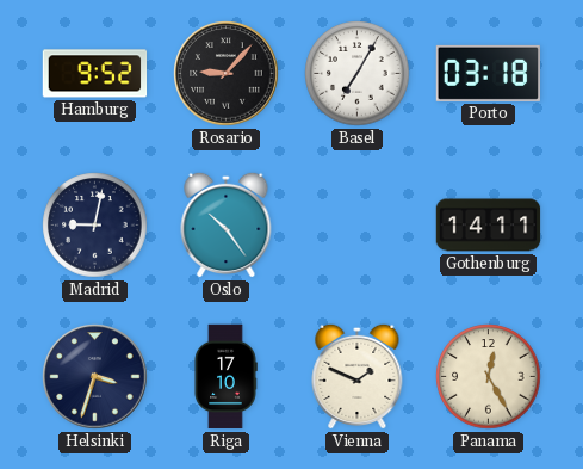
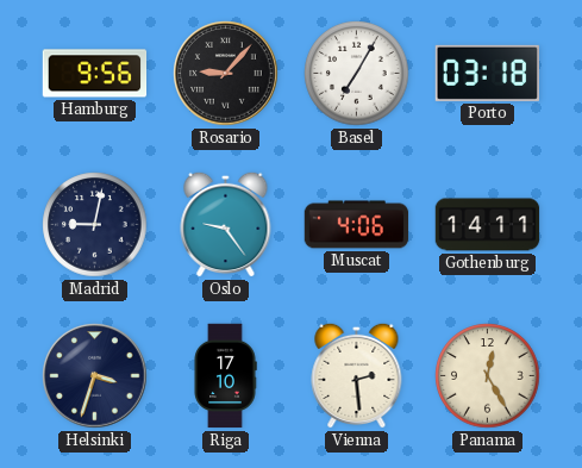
Hamburg: 9:52 -> 9:56
Oslo: 10:24 -> 9:24
Muscat: none -> 4:06
Vienna: 1:49 -> 2:29
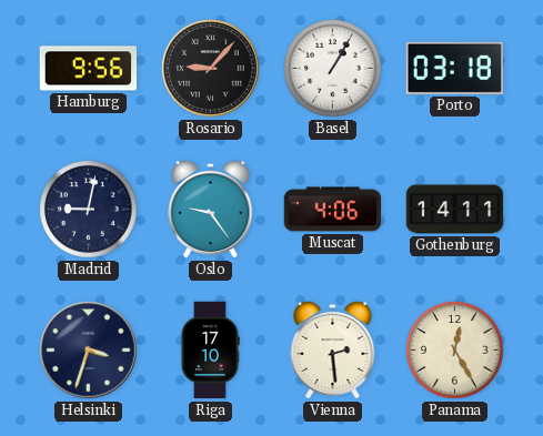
Basel: 7:05 -> 1:05
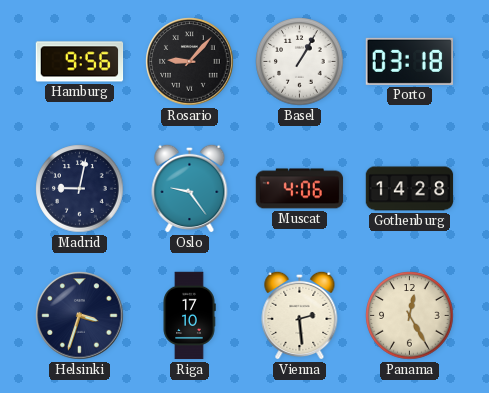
Gothenburg: 14:11 -> 14:28
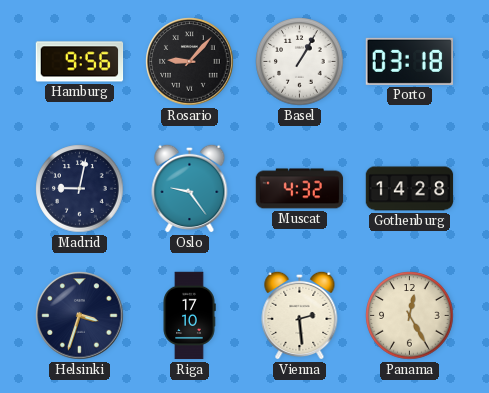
Muscat: 4:06 -> 4:32
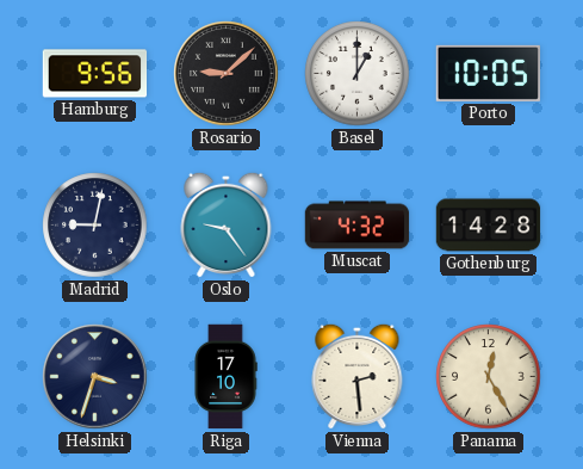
Rosario: 9:07 -> 9:08
Basel: 1:05 -> 1:00
Porto: 03:18 -> 10:05
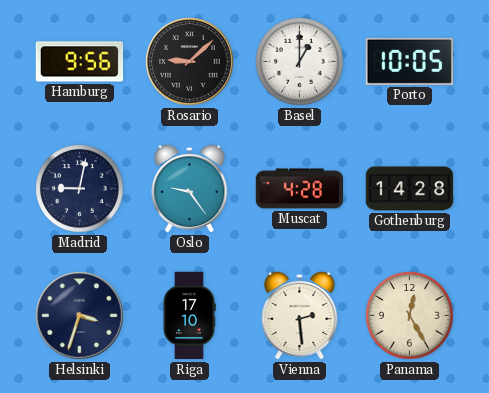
Muscat: 4:32 -> 4:28
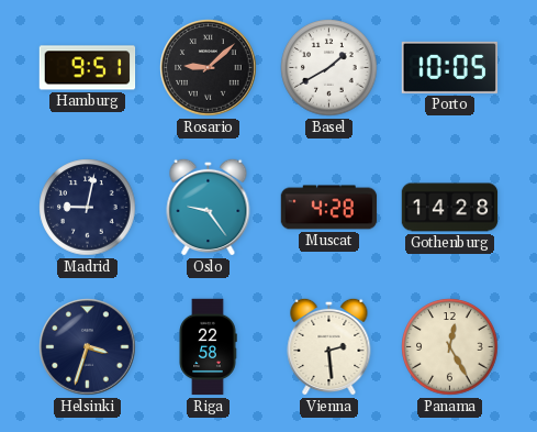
Hamburg: 9:56 -> 9:51
Basel: 1:00 -> 1:40
Riga: 17:10 -> 22:58
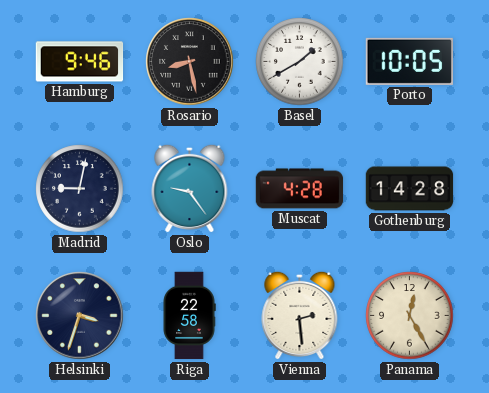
Hamburg: 9:51 -> 9:46
Rosario: 9:08 -> 8:28
